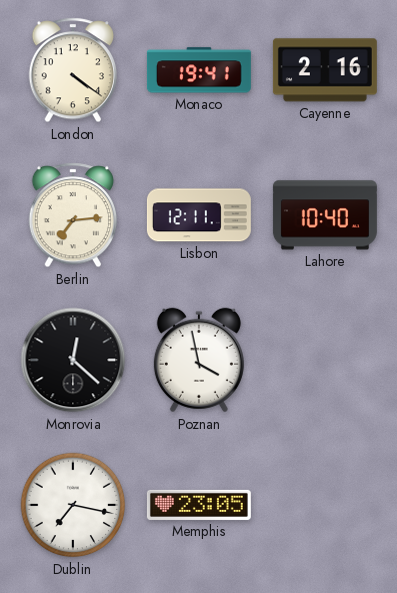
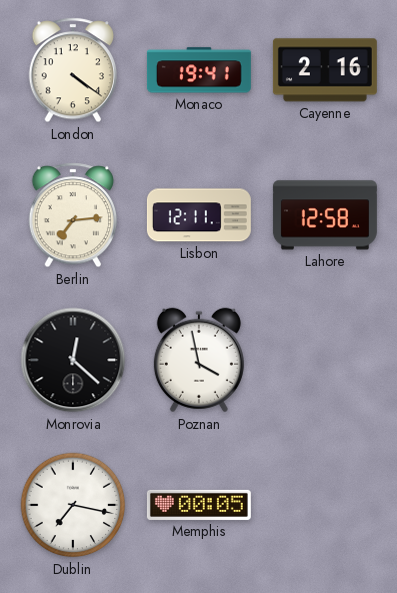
Lahore: 10:40 -> 12:58
Memphis: 23:05 -> 00:05
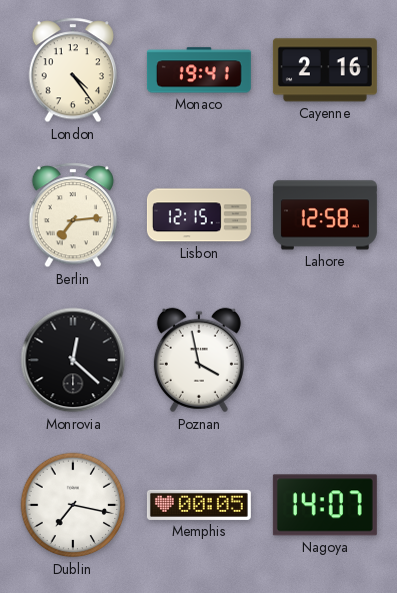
London: 4:21 -> 4:24
Lisbon: 12:11 -> 12:15
Nagoya: none -> 14:07
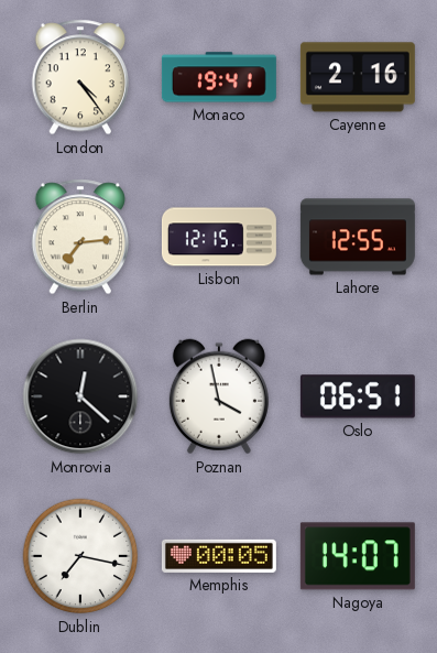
Lahore: 12:58 -> 12:55
Oslo: none -> 06:51
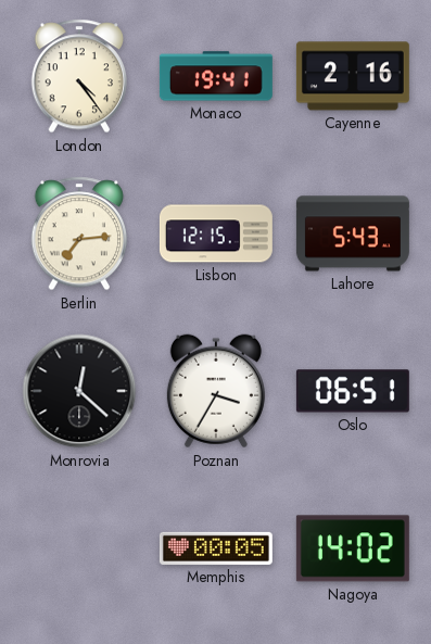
Lahore: 12:55 -> 5:43
Poznan: 3:58 -> 3:35
Dublin: 7:17 -> none
Nagoya: 14:07 -> 14:02
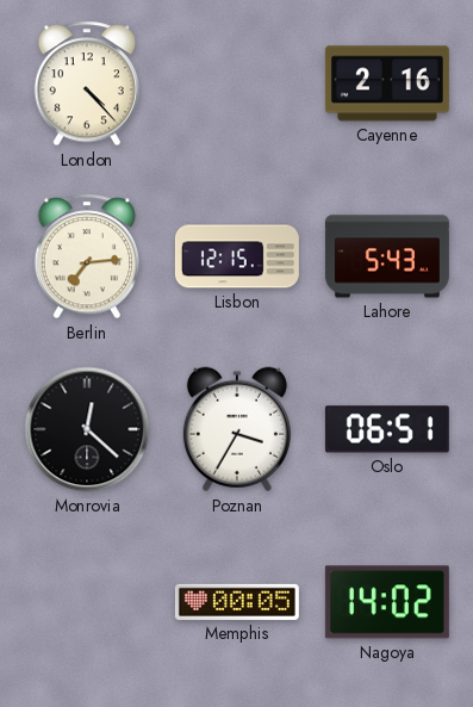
London: 4:24 -> 4:23
Monaco: 19:41 -> none
